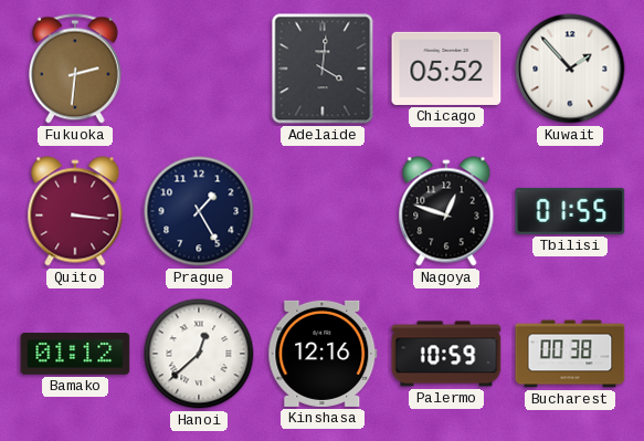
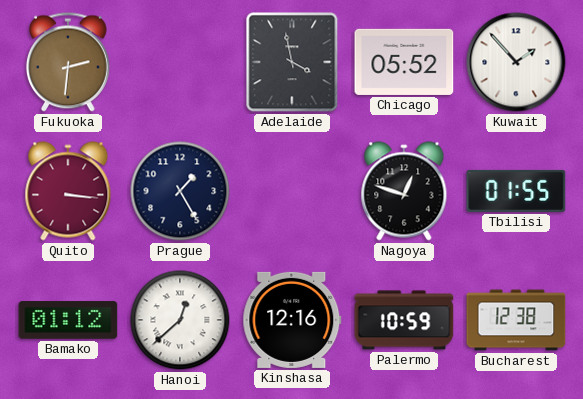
Adelaide: 4:01 -> 3:58
Bucharest: 00:38 -> 12:38
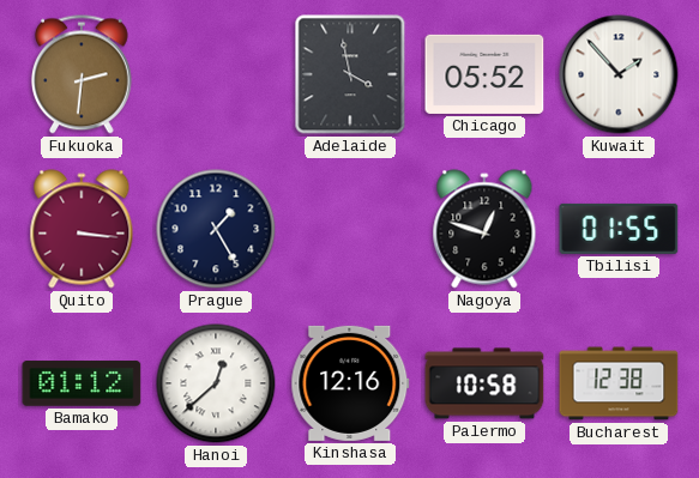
Palermo: 10:59 -> 10:58
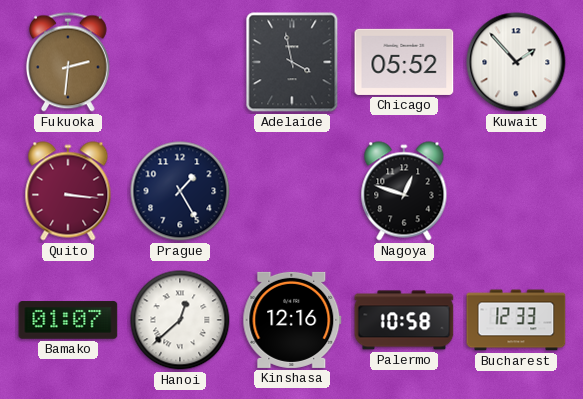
Tbilisi: 01:55 -> none
Bamako: 01:12 -> 01:07
Bucharest: 12:38 -> 12:33
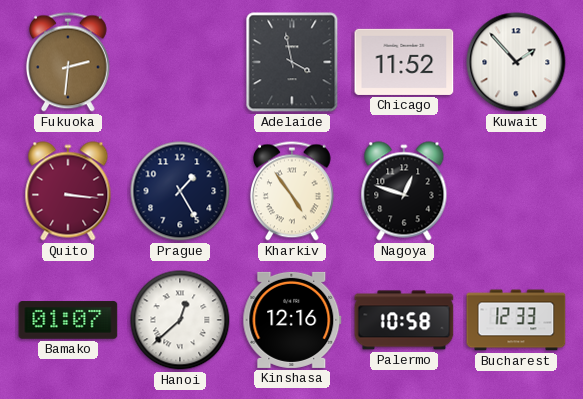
Chicago: 05:52 -> 11:52
Kharkiv: none -> 4:54
